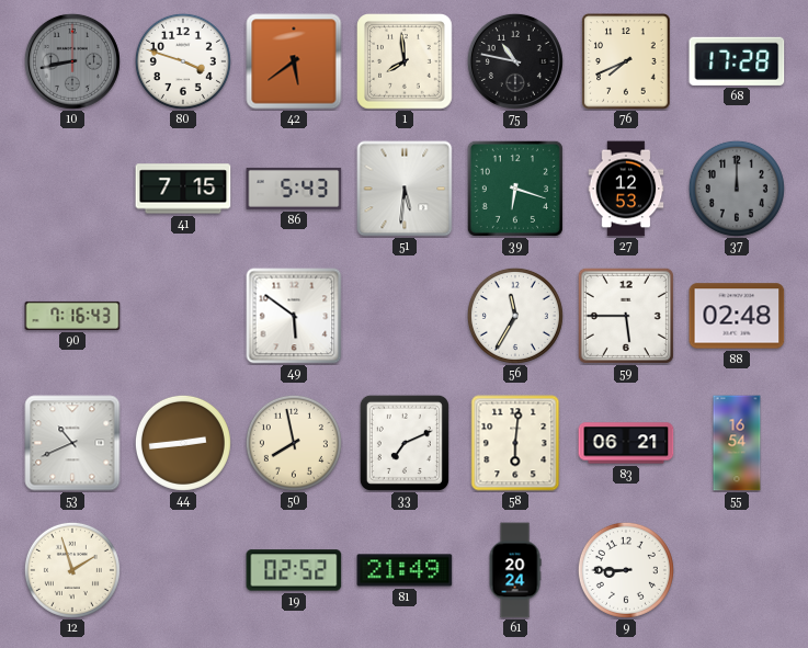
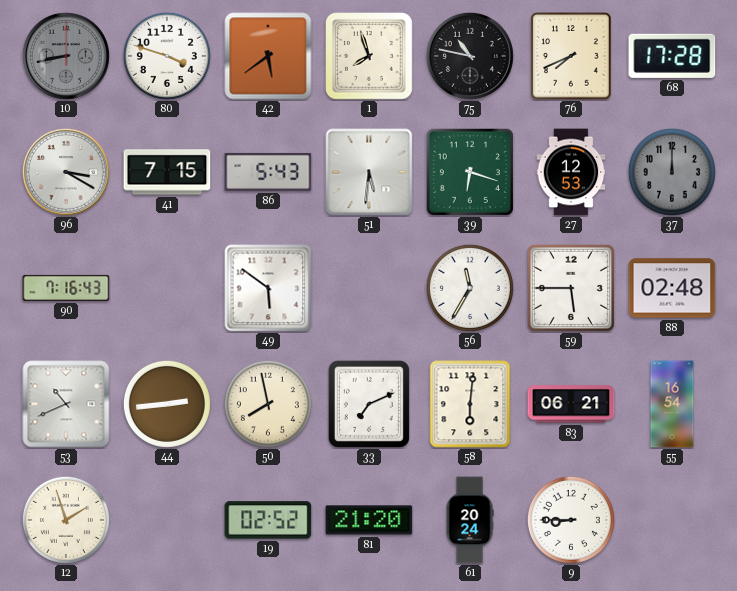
1: 7:59 -> 7:57
96: none -> 3:20
81: 21:49 -> 21:20
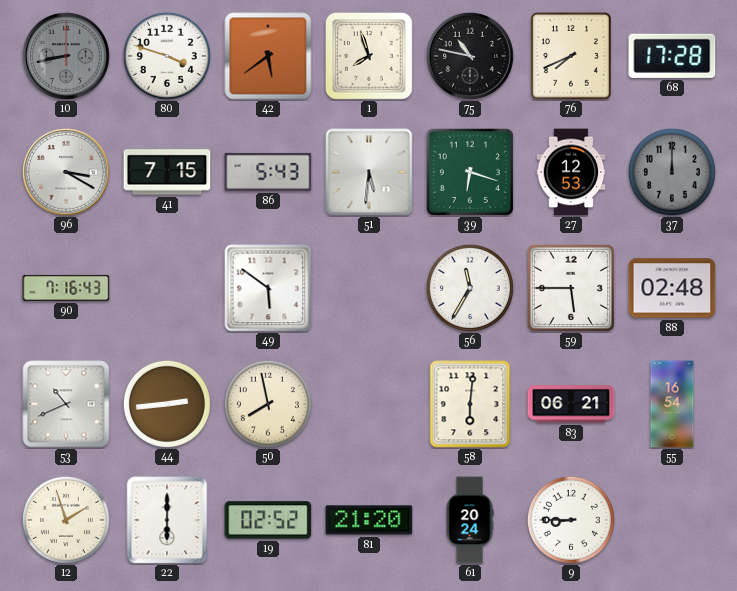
33: 7:11 -> none
22: none -> 6:00
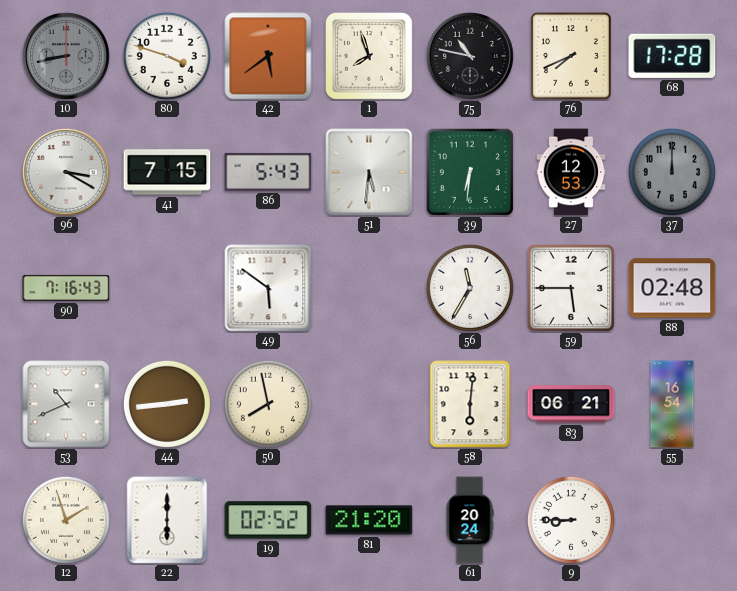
39: 6:18 -> 6:31
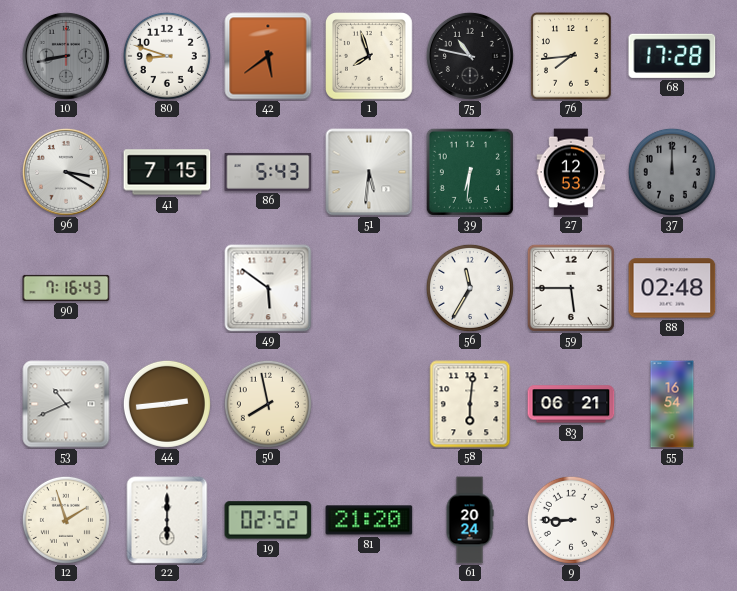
80: 3:48 -> 8:48
76: 7:41 -> 7:44
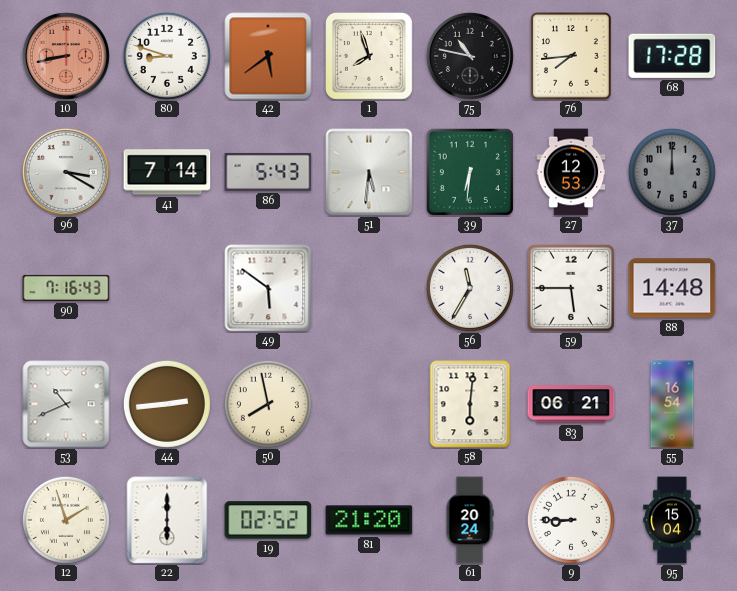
10 dial: grey -> salmon
41: 7:15 -> 7:14
88: 02:48 -> 14:48
95: none -> 15:04
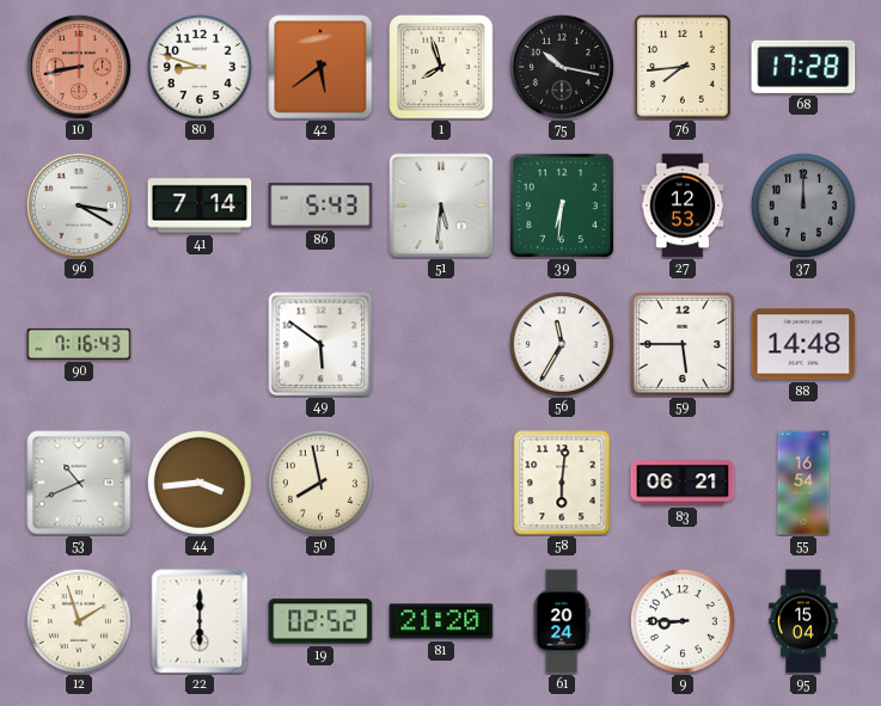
75: 10:47 -> 10:17
44: 2:44 -> 3:44
